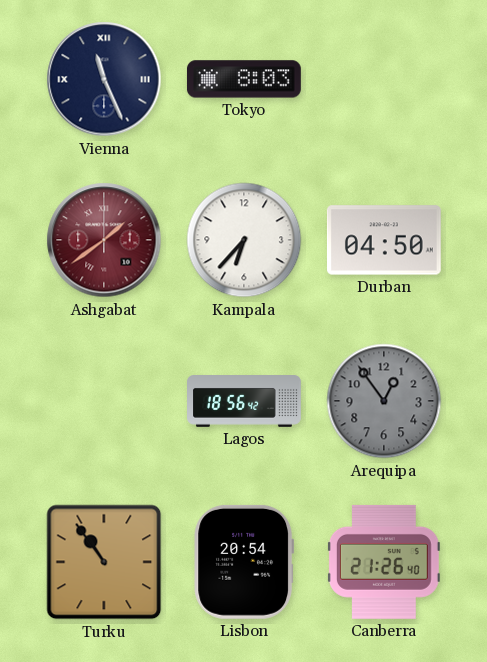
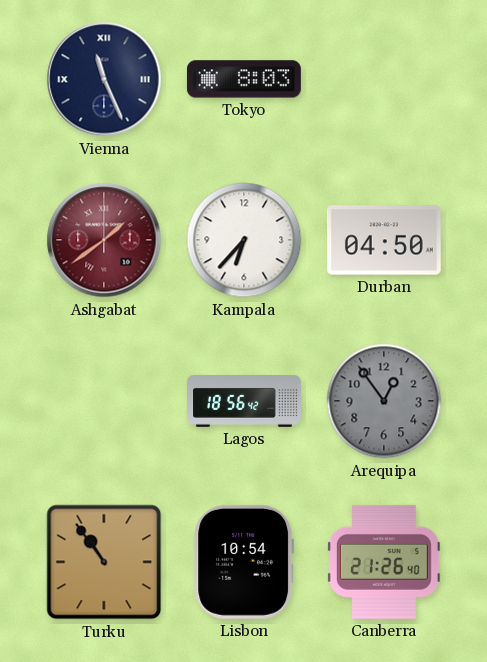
Lisbon: 20:54 -> 10:54
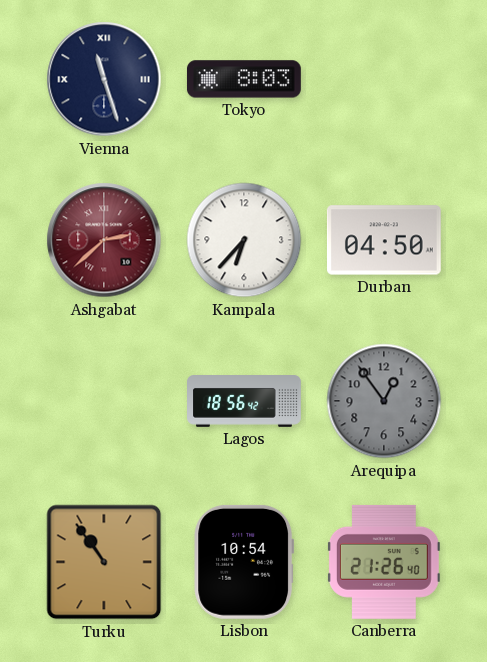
Vienna: 11:26 -> 11:27
Ashgabat: 1:39 -> 2:38
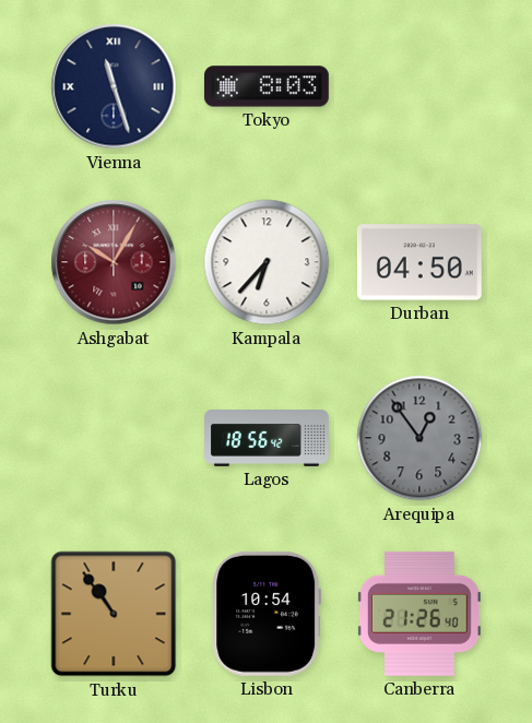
Ashgabat: 2:38 -> 10:05
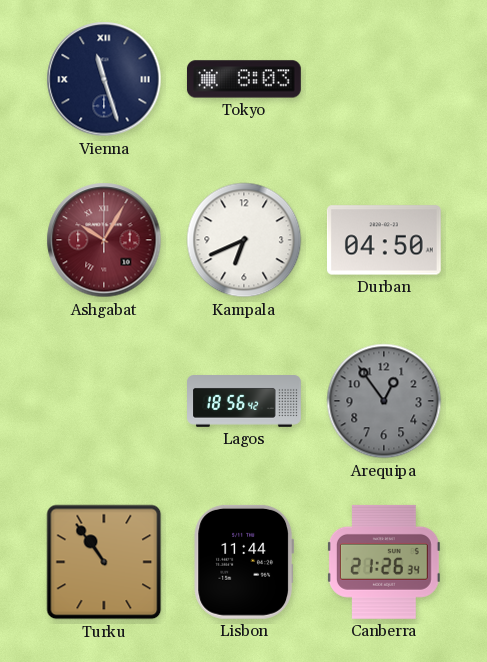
Kampala: 6:37 -> 6:41
Lisbon: 10:54 -> 11:44
Canberra: 21:26:40 -> 21:26:34
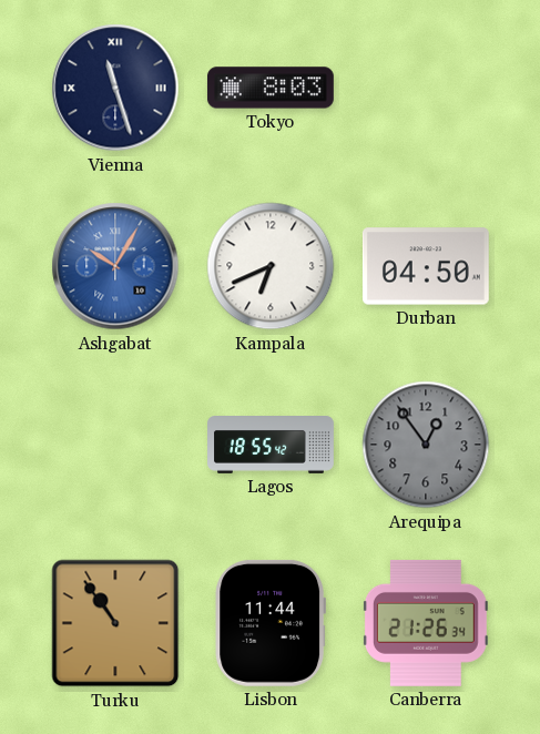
Ashgabat dial: burgundy -> blue
Lagos: 18:56 -> 18:55
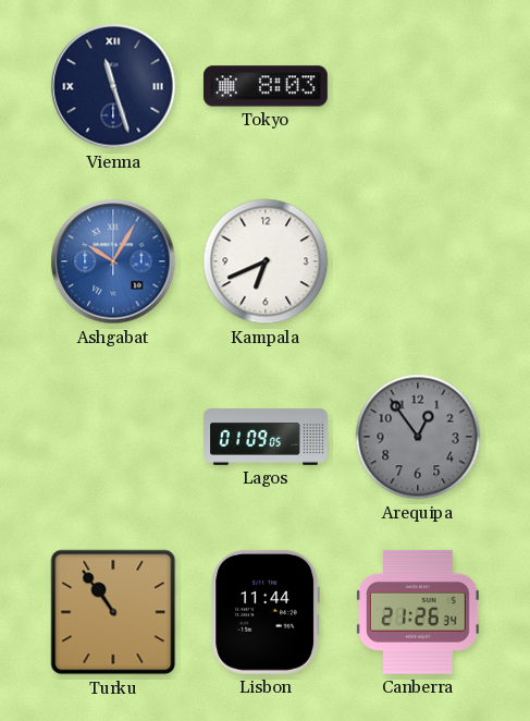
Durban: 04:50 -> none
Lagos: 18:55 -> 01:09
